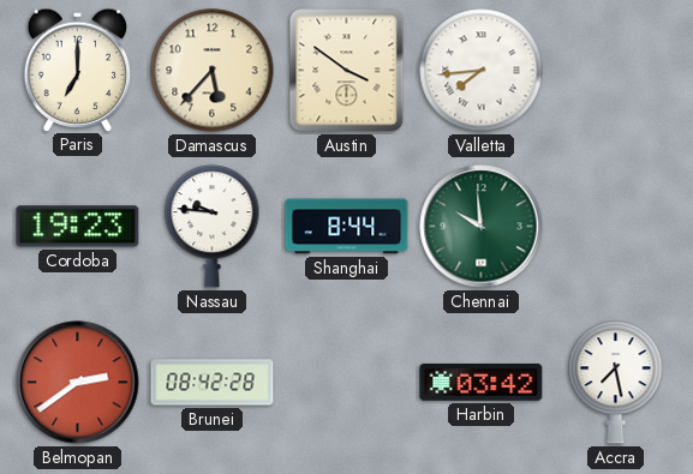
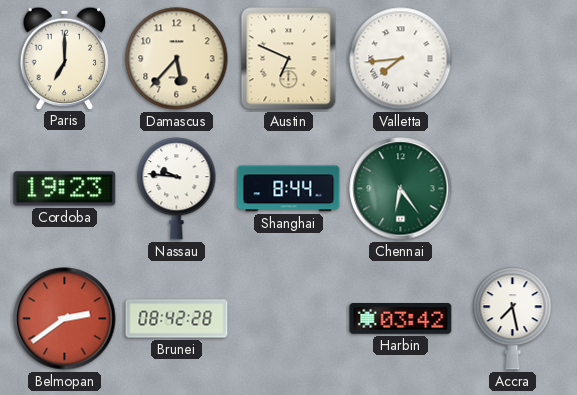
Austin: 3:51 -> 6:49
Chennai: 9:59 -> 6:24
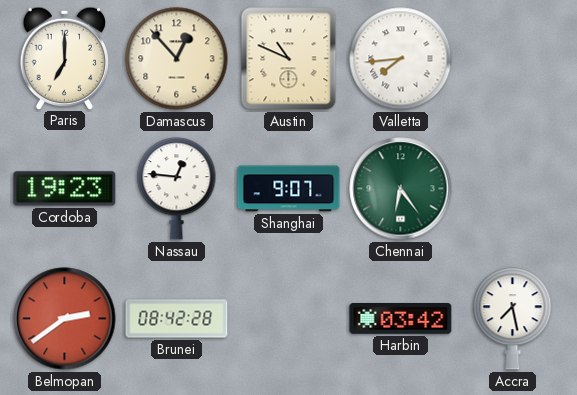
Damascus: 5:37 -> 12:53
Austin: 6:49 -> 10:49
Nassau: 9:46 -> 12:46
Shanghai: 8:44 -> 9:07
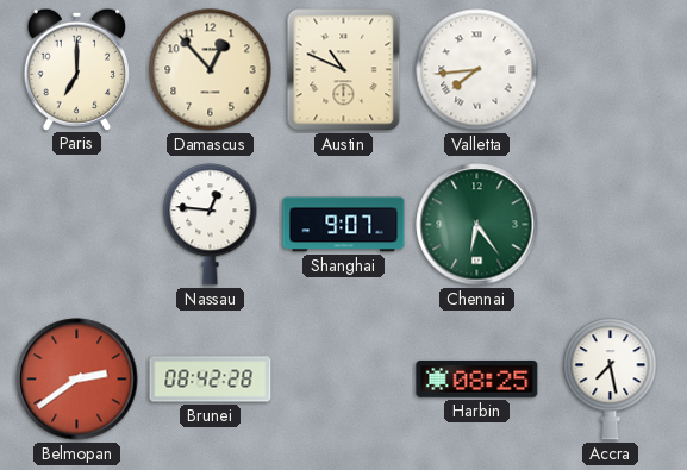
Cordoba: 19:23 -> none
Harbin: 03:42 -> 08:25
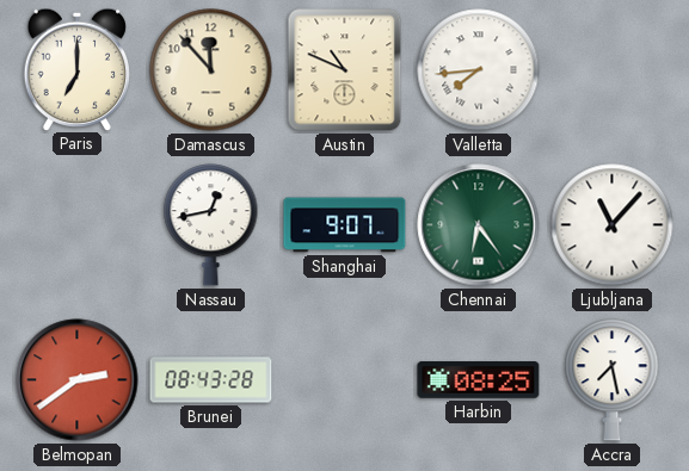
Damascus: 12:53 -> 11:53
Nassau: 12:46 -> 12:43
Ljubljana: none -> 11:07
Brunei: 08:42 -> 08:43
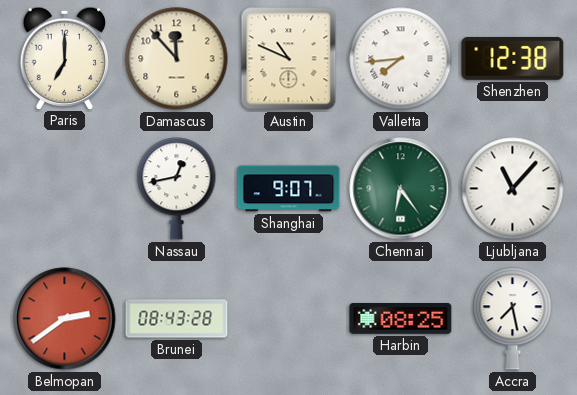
Shenzhen: none -> 12:38
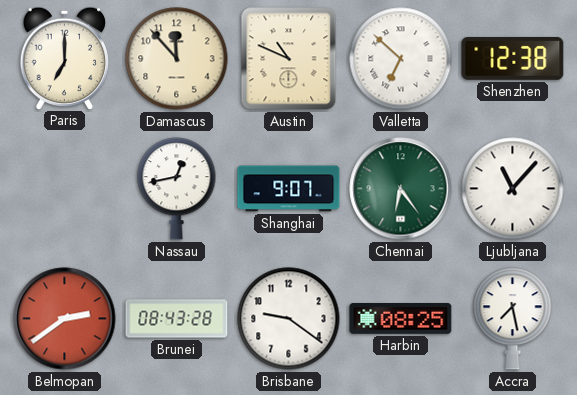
Valletta: 7:44 -> 6:52
Brisbane: none -> 9:21
